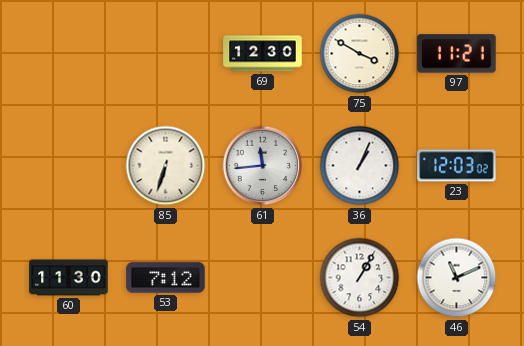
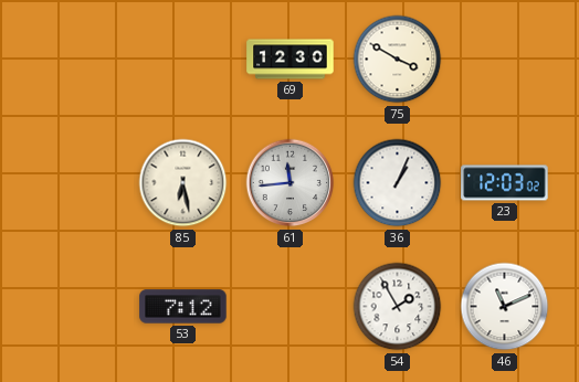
97: 11:21 -> none
85: 6:33 -> 6:28
60: 11:30 -> none
54: 1:05 -> 1:55
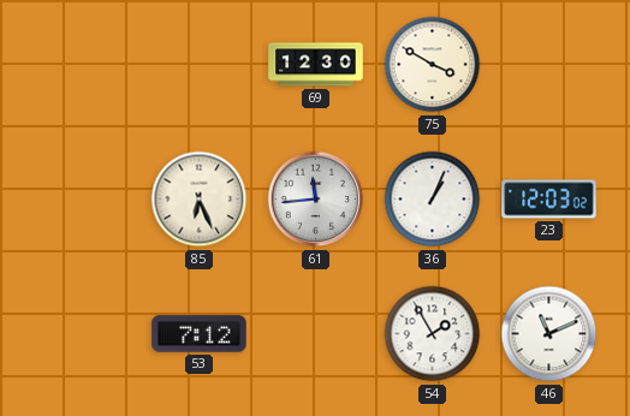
85: 6:28 -> 6:26
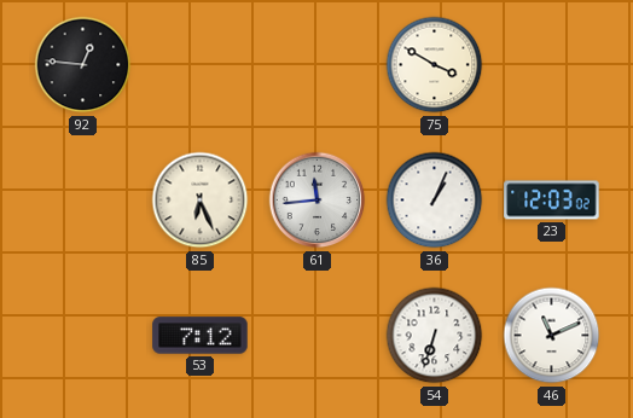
92: none -> 12:46
69: 12:30 -> none
54: 1:55 -> 6:33
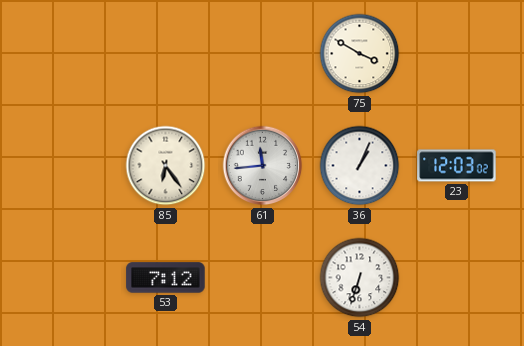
92: 12:46 -> none
85: 6:26 -> 6:24
46: 11:11 -> none
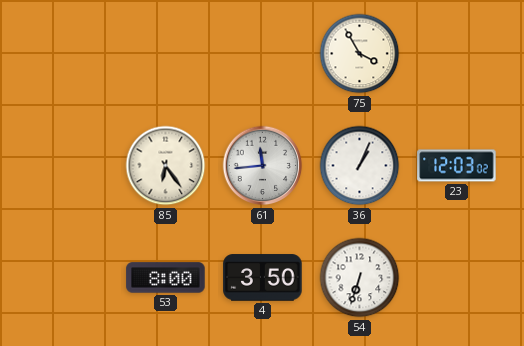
75: 3:50 -> 3:55
53: 7:12 -> 8:00
4: none -> 3:50
